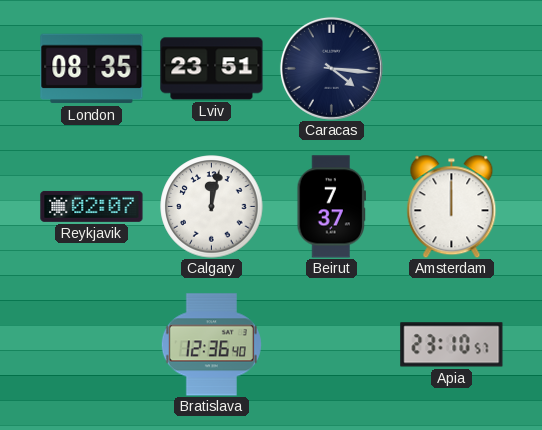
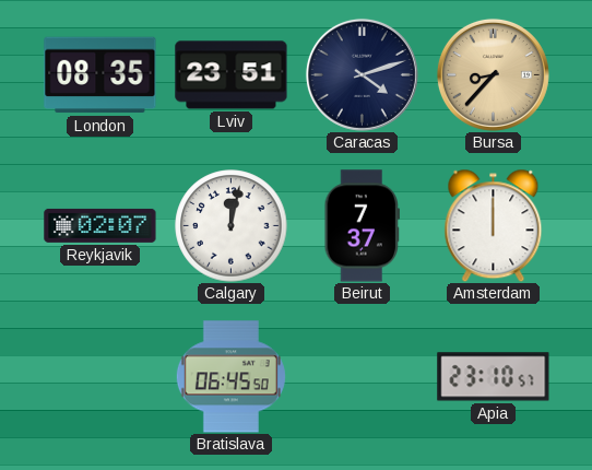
Caracas: 4:16 -> 4:12
Bursa: none -> 8:37
Bratislava: 12:36 -> 06:45
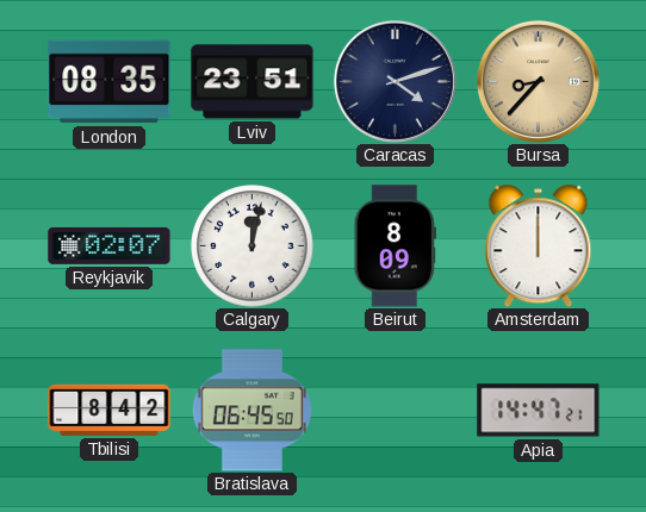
Beirut: 7:37 -> 8:09
Tbilisi: none -> 8:42
Apia: 23:10 -> 14:47
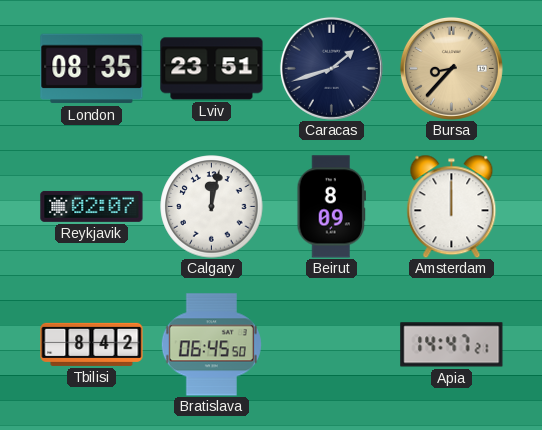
Caracas: 4:12 -> 1:42
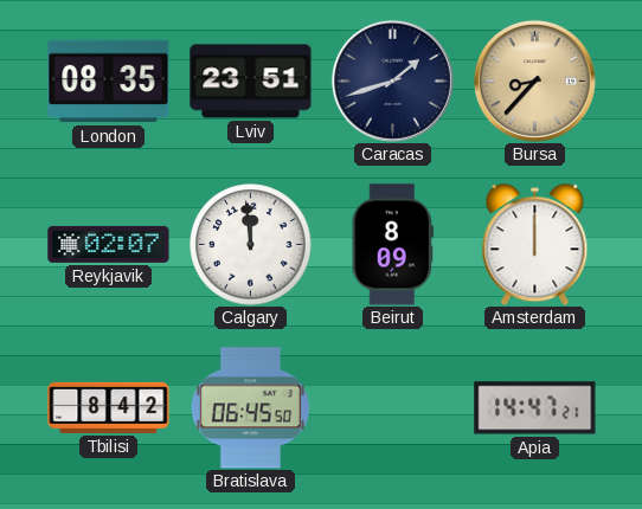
Calgary: 12:02 -> 11:59
